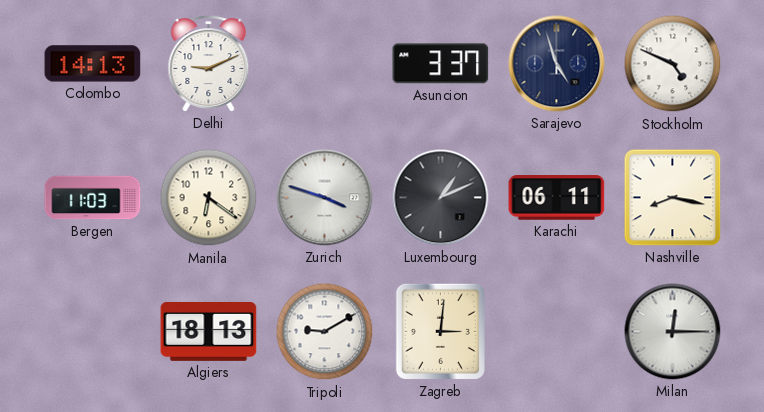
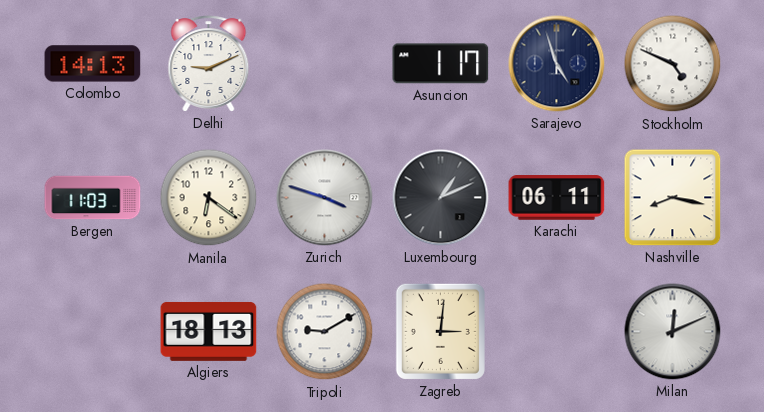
Asuncion: 3:37 -> 1:17
Milan: 12:15 -> 12:11
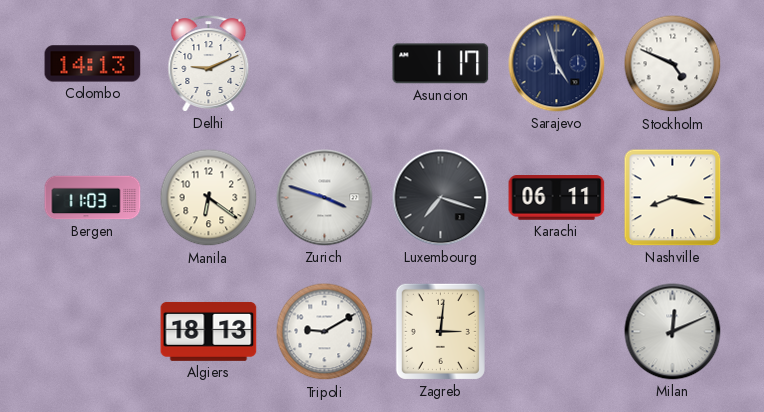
Luxembourg: 1:11 -> 7:18
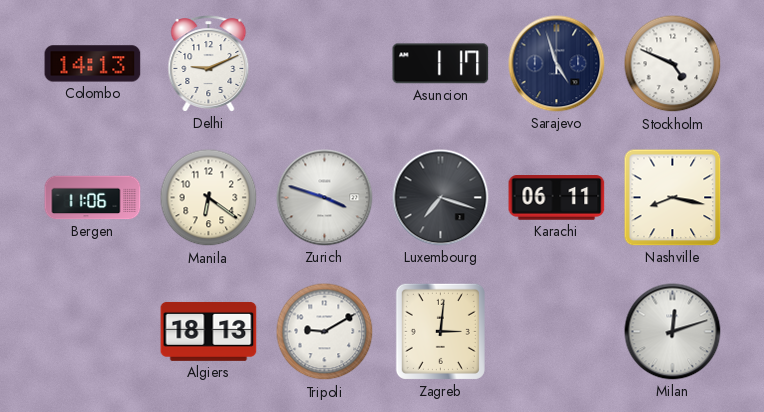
Bergen: 11:03 -> 11:06
Milan: 12:11 -> 12:12
